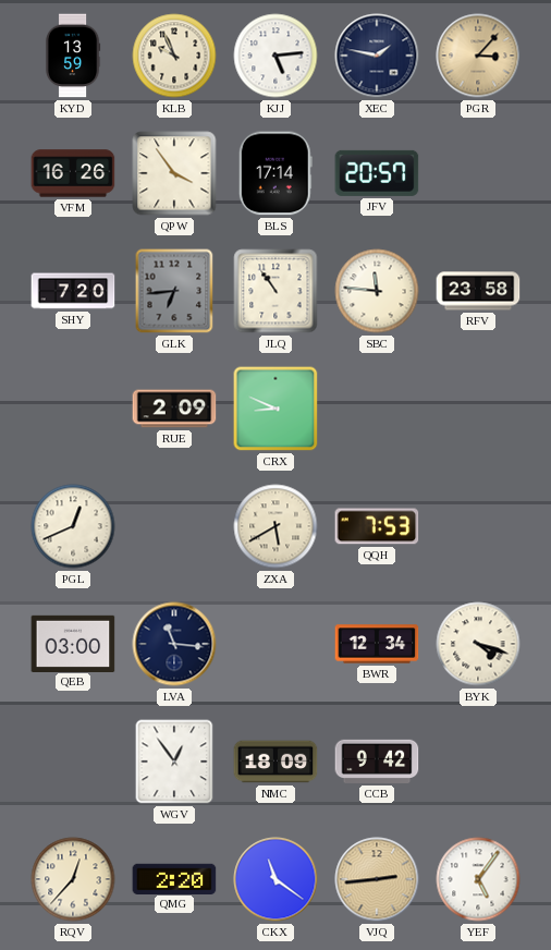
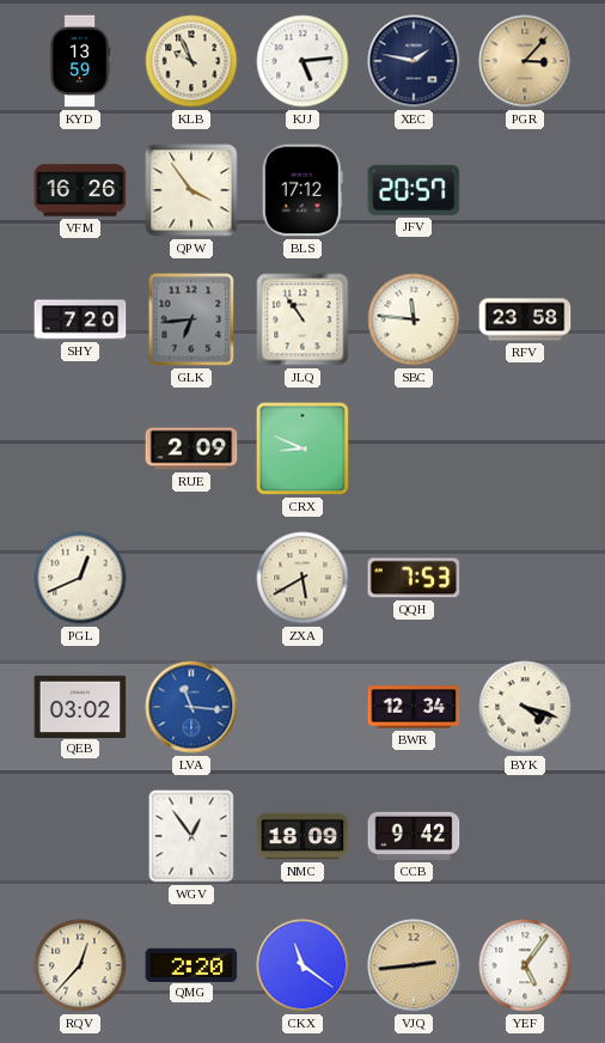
BLS: 17:14 -> 17:12
QEB: 03:00 -> 03:02
LVA dial: navy -> blue
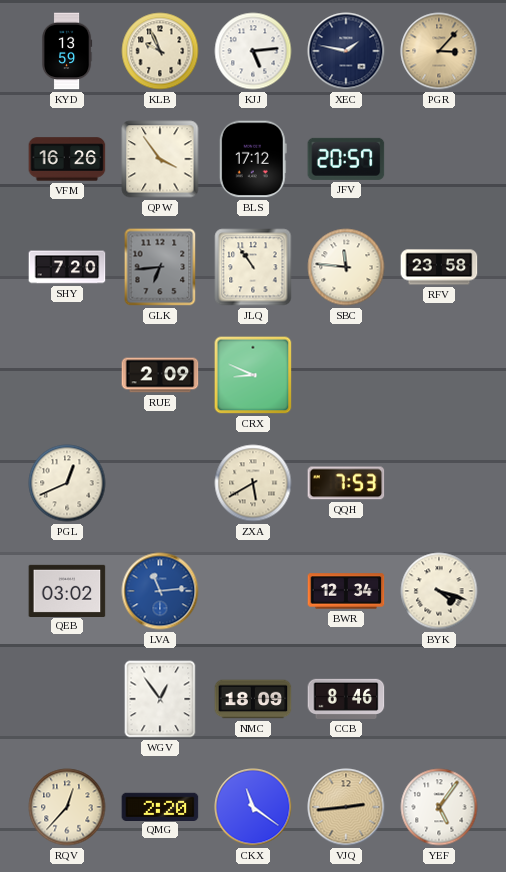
LVA: 11:16 -> 11:14
CCB: 9:42 -> 8:46
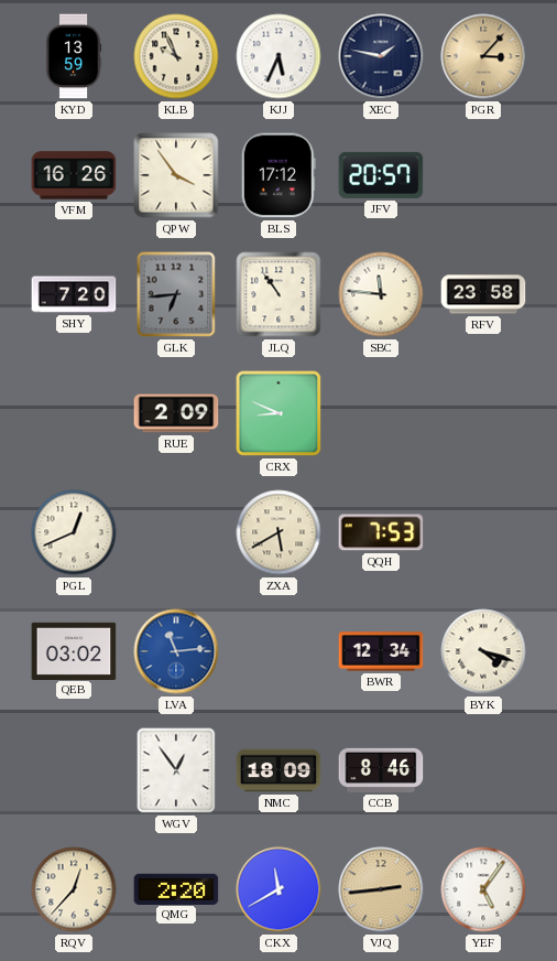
KJJ: 5:14 -> 5:34
CKX: 11:21 -> 11:40
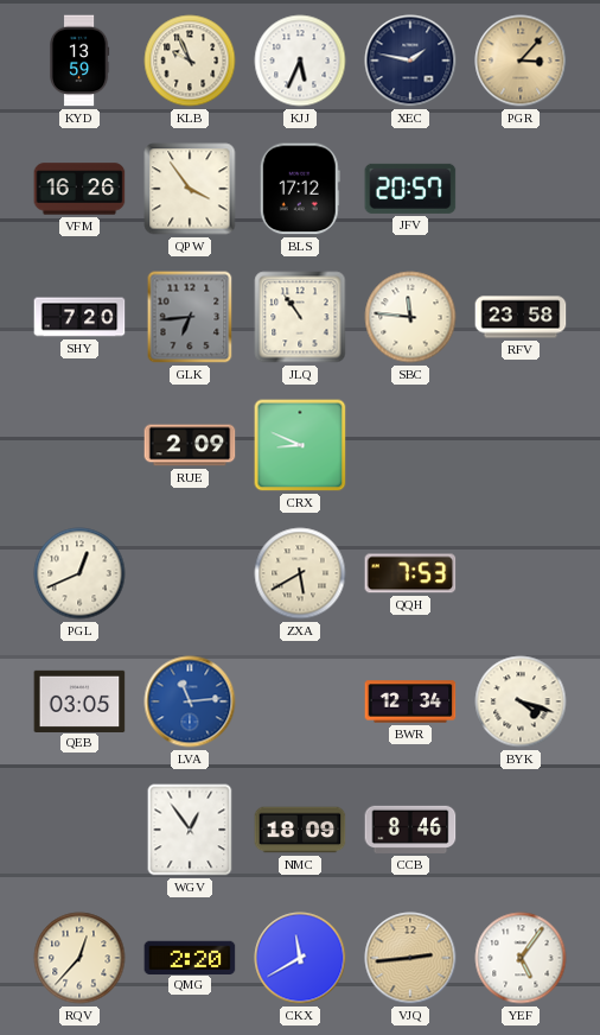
QEB: 03:02 -> 03:05
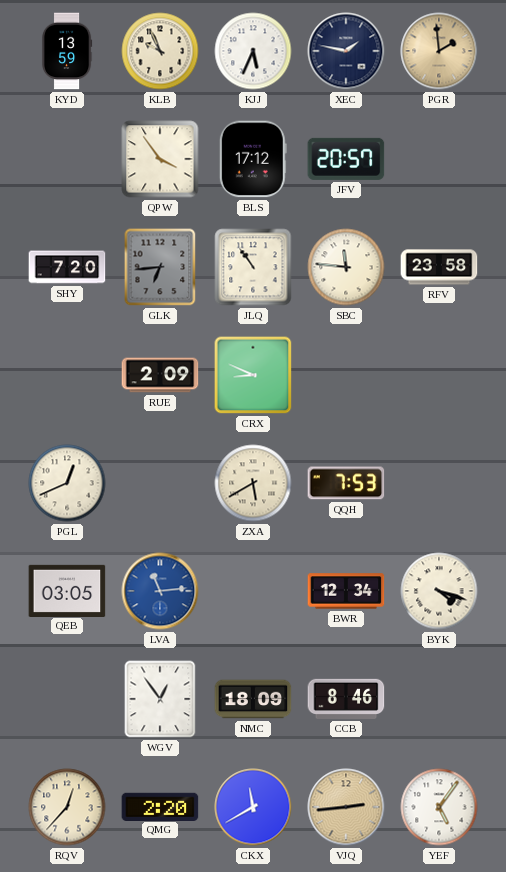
PGR: 3:07 -> 1:59
VFM: 16:26 -> none
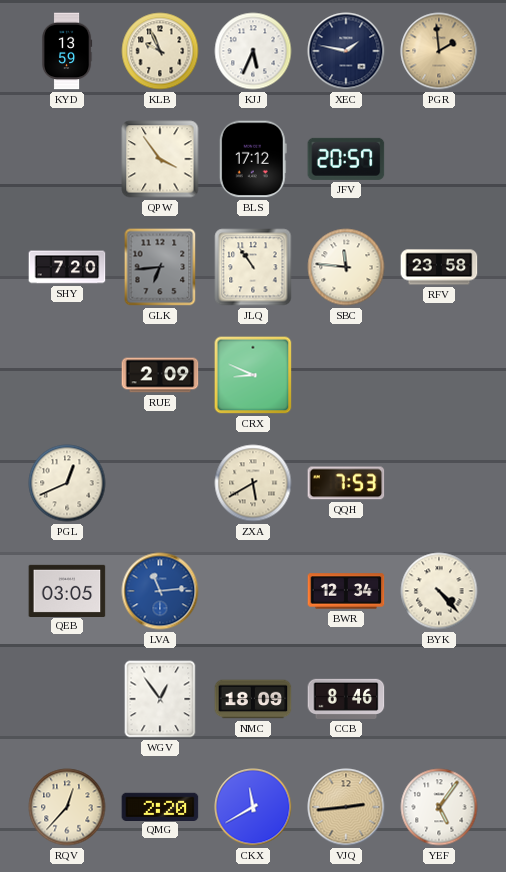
BYK: 4:18 -> 4:23
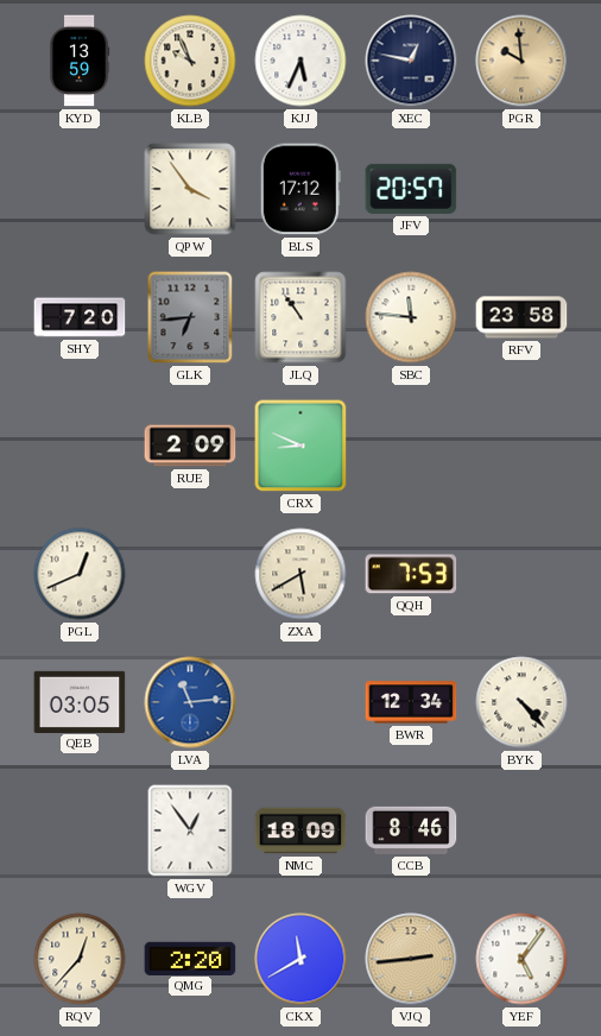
XEC: 1:47 -> 12:47
PGR: 1:59 -> 9:59
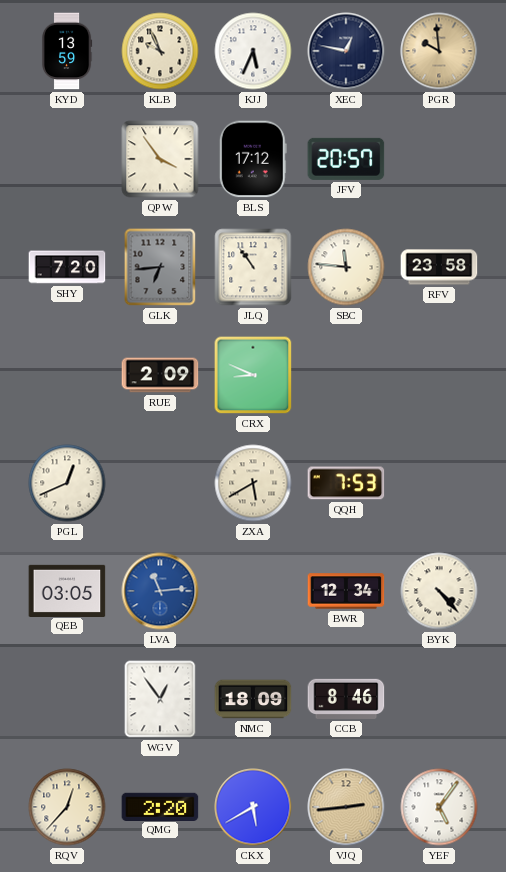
CKX: 11:40 -> 5:40
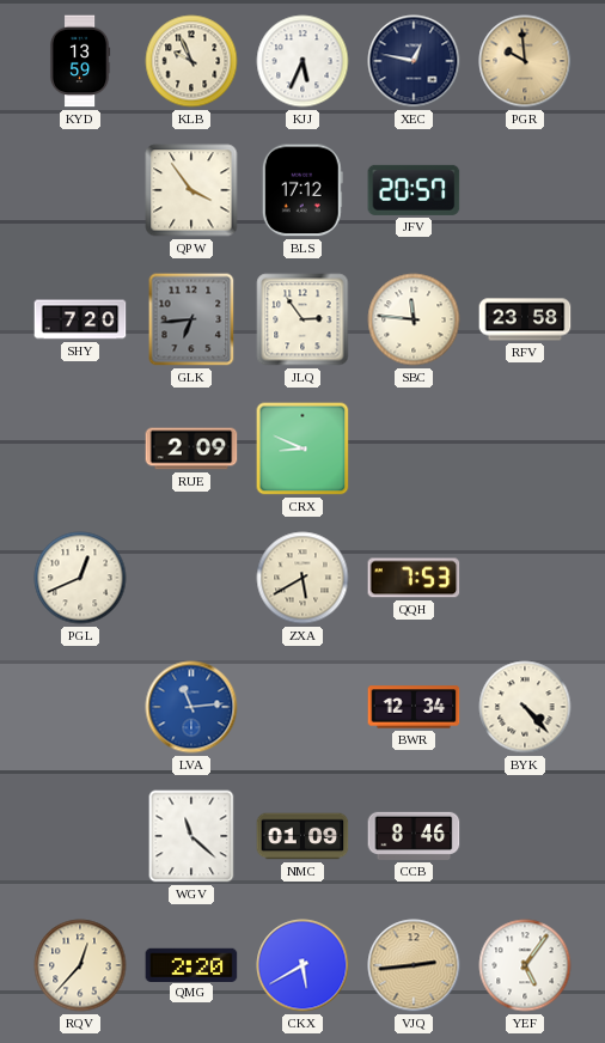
JLQ: 10:54 -> 2:54
QEB: 03:05 -> none
WGV: 12:54 -> 11:22
NMC: 18:09 -> 01:09
